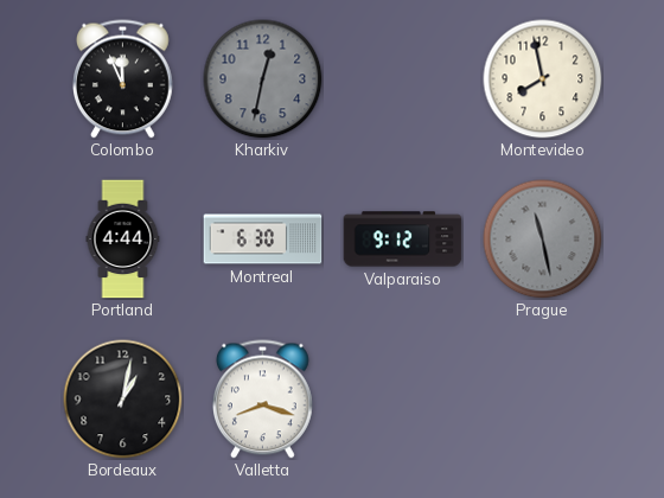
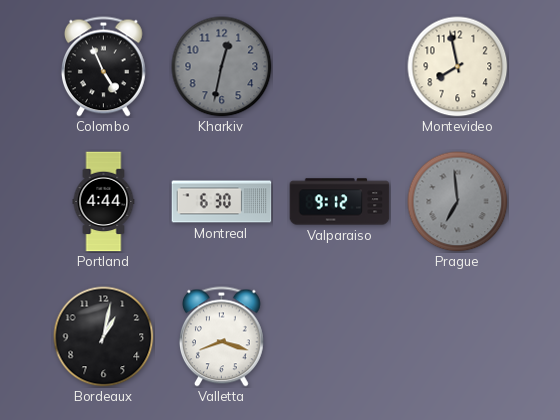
Colombo: 11:56 -> 4:56
Prague: 11:28 -> 6:59
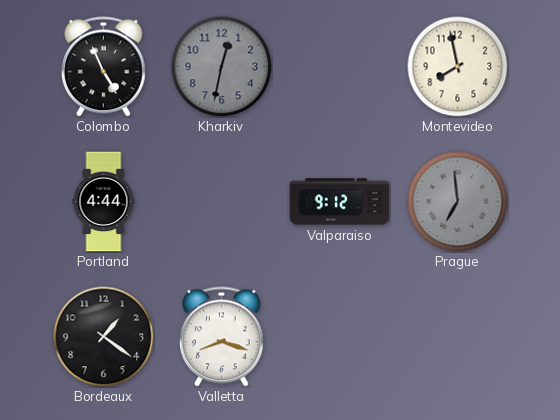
Montreal: 6:30 -> none
Bordeaux: 1:02 -> 1:21
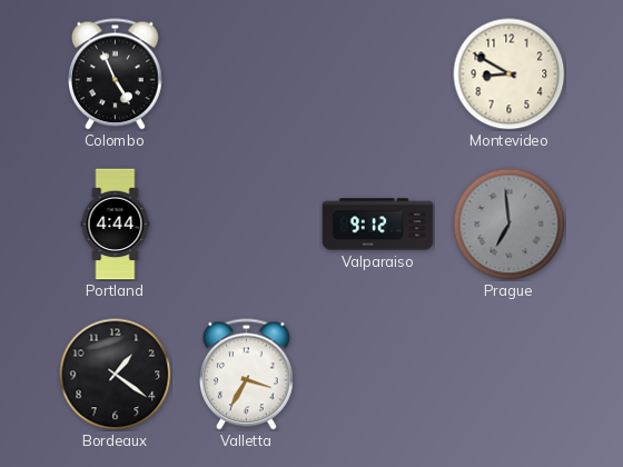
Kharkiv: 12:32 -> none
Montevideo: 7:58 -> 8:50
Valletta: 8:18 -> 3:35
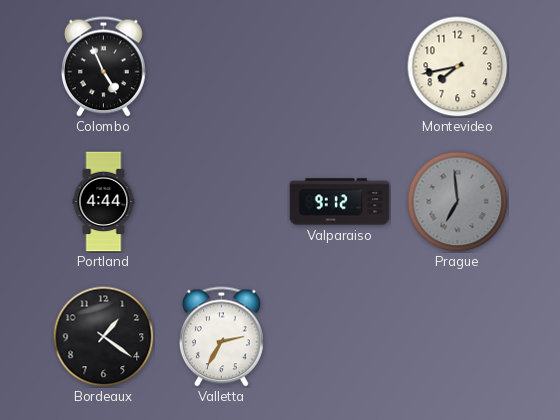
Montevideo: 8:50 -> 7:43
Valletta: 3:35 -> 2:35
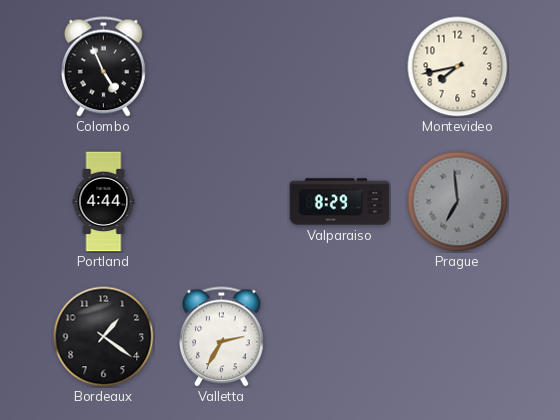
Valparaiso: 9:12 -> 8:29
